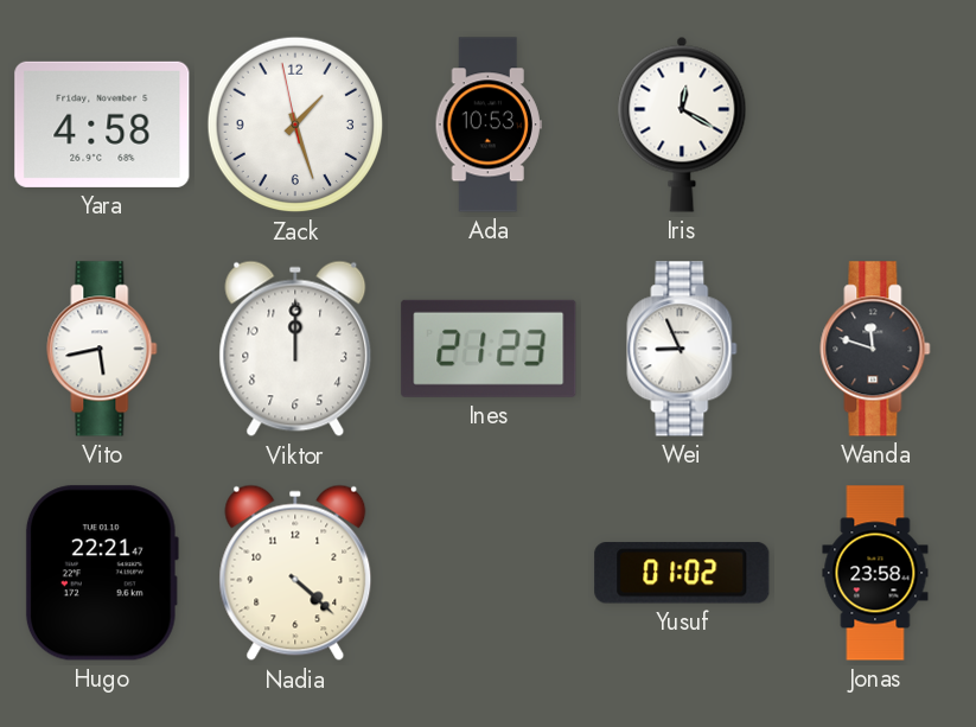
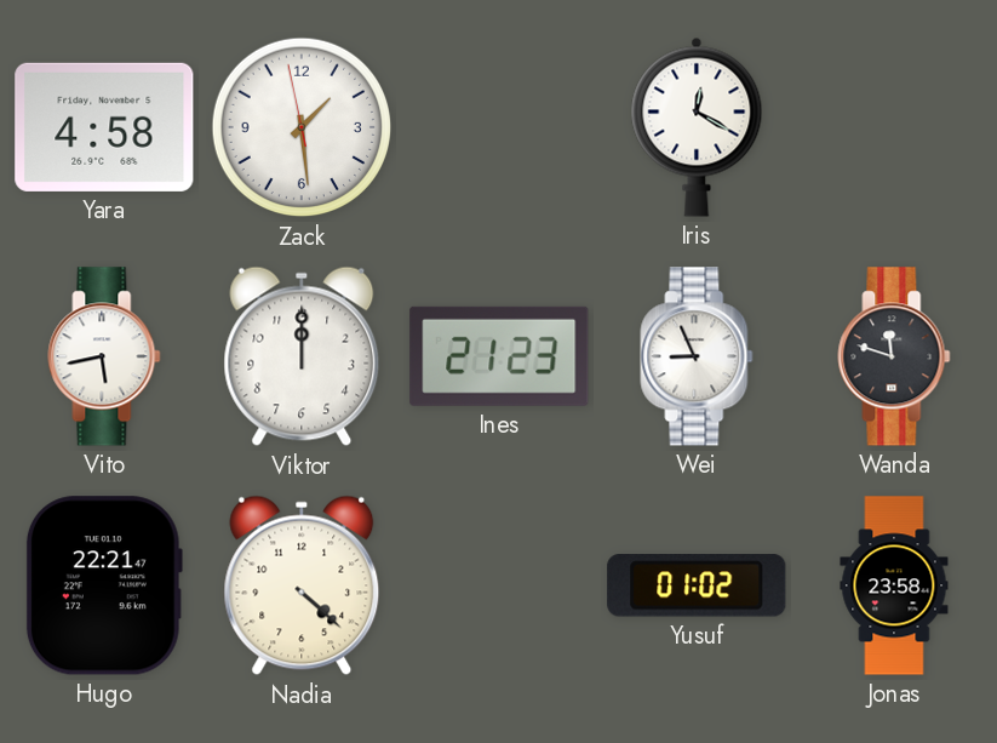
Zack: 1:26 -> 1:28
Ada: 10:53 -> none
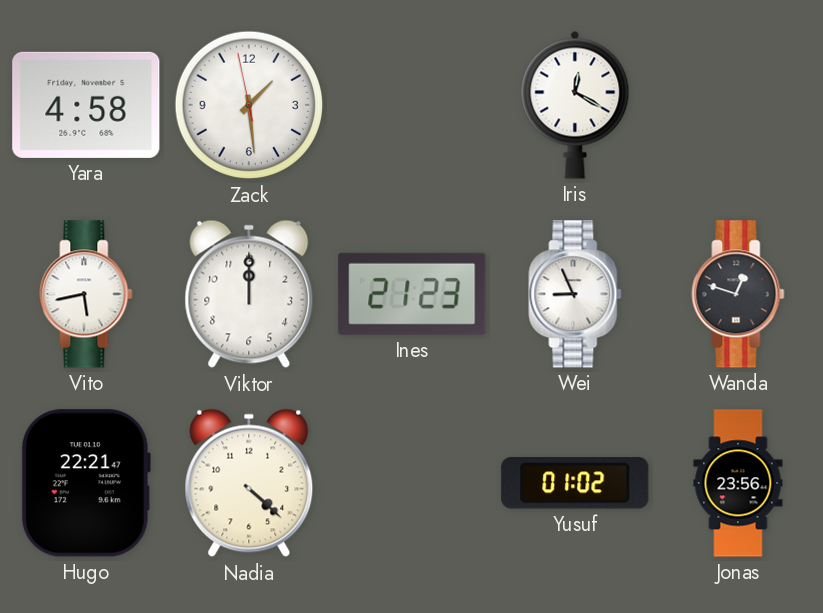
Wanda: 11:48 -> 12:48
Jonas: 23:58 -> 23:56
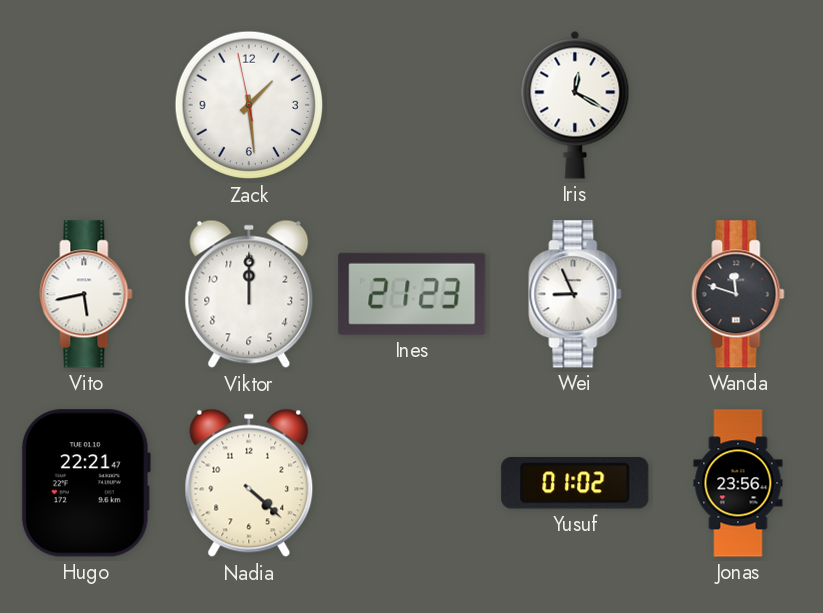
Yara: 4:58 -> none
Wanda: 12:48 -> 11:48
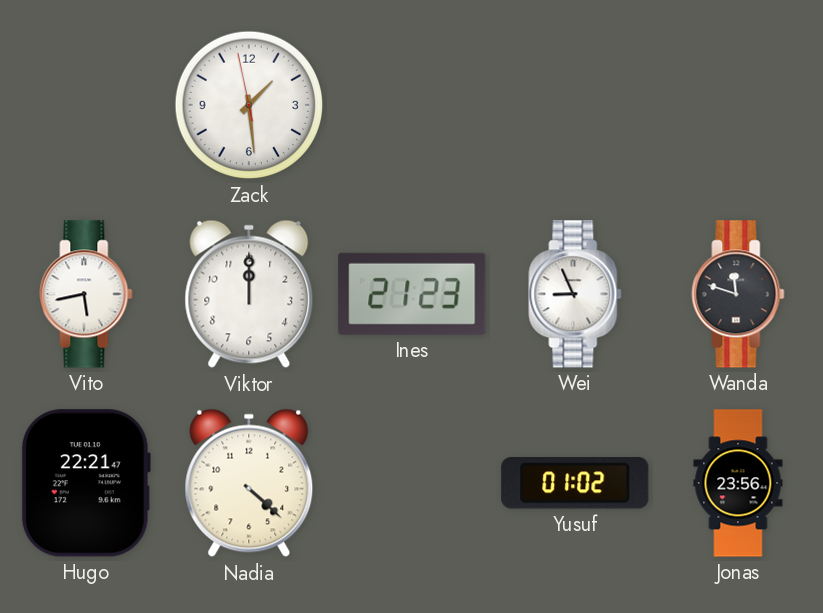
Iris: 12:20 -> none
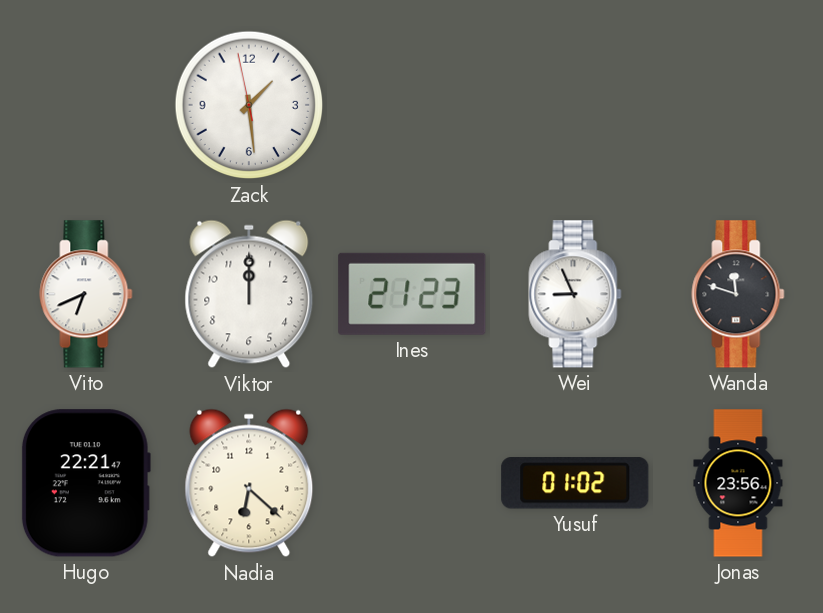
Vito: 5:43 -> 6:41
Nadia: 4:22 -> 6:22
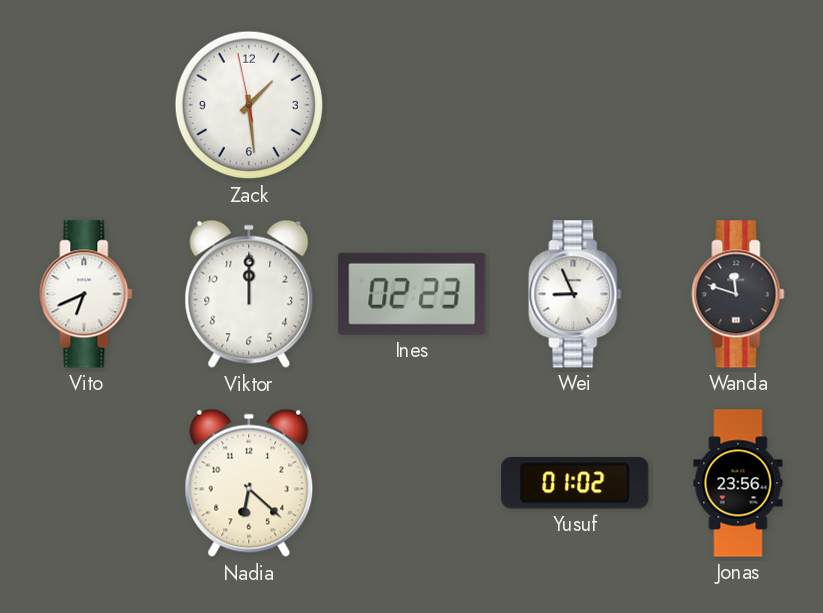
Ines: 21:23 -> 02:23
Hugo: 22:21 -> none
